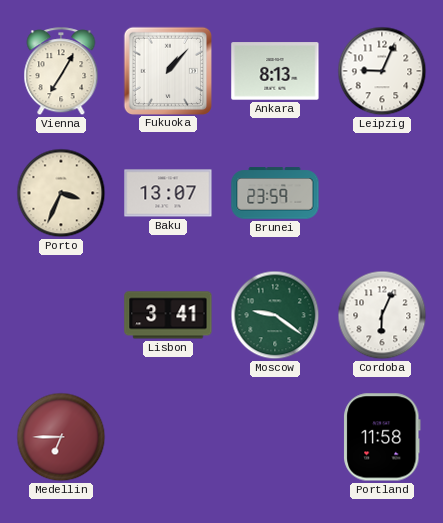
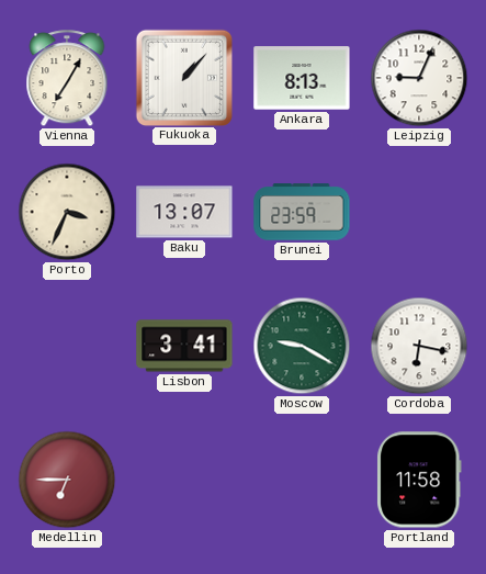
Moscow: 9:21 -> 9:20
Cordoba: 6:04 -> 6:17
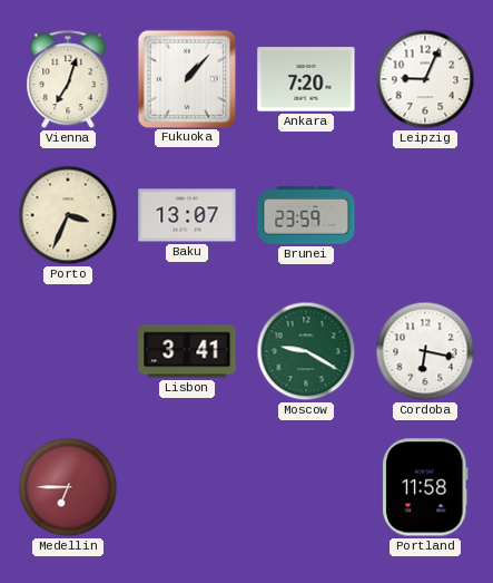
Vienna: 7:05 -> 7:03
Ankara: 8:13 -> 7:20
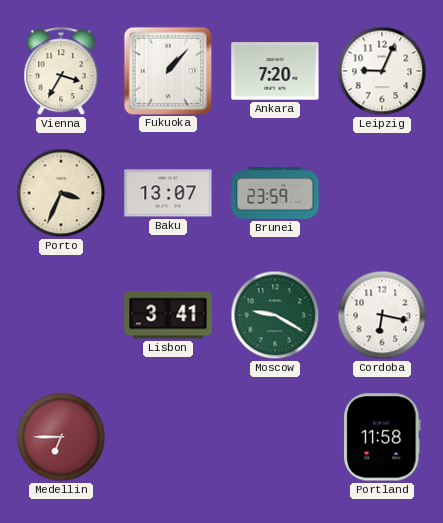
Vienna: 7:03 -> 3:35
